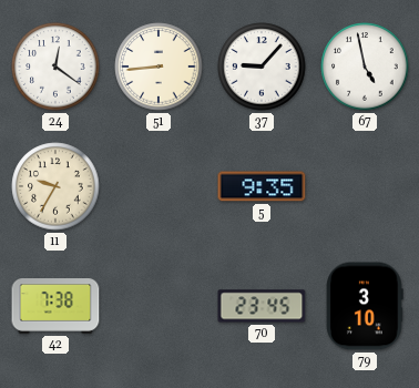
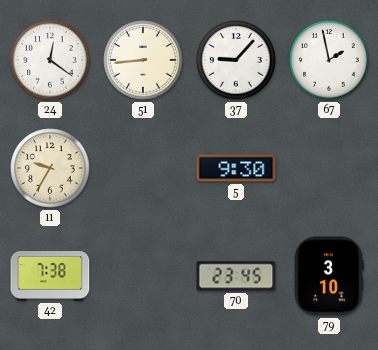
67: 4:58 -> 1:58
5: 9:35 -> 9:30
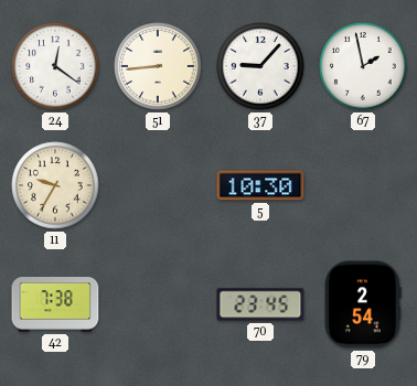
5: 9:30 -> 10:30
79: 3:10 -> 2:54
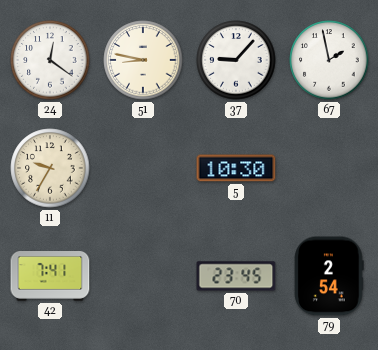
51: 8:44 -> 8:47
42: 7:38 -> 7:41
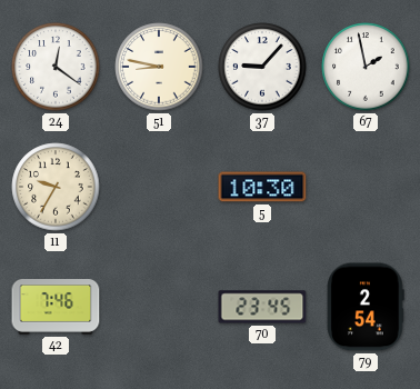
42: 7:41 -> 7:46
